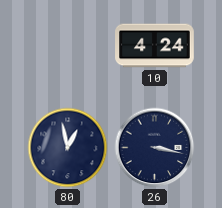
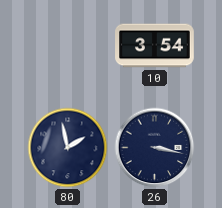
10: 4:24 -> 3:54
80: 12:58 -> 1:58
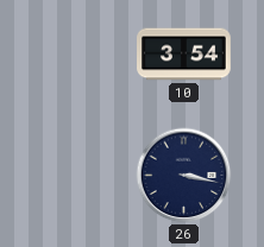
80: 1:58 -> none
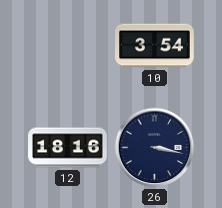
12: none -> 18:16
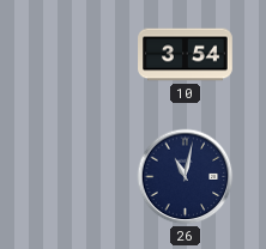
12: 18:16 -> none
26: 3:17 -> 11:02
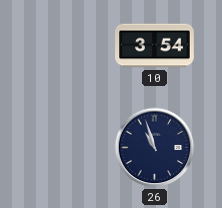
26: 11:02 -> 10:57
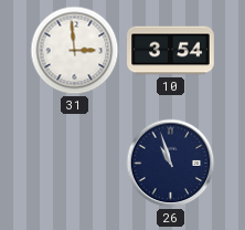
31: none -> 2:59
